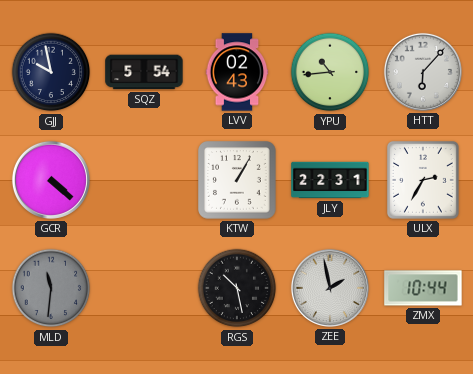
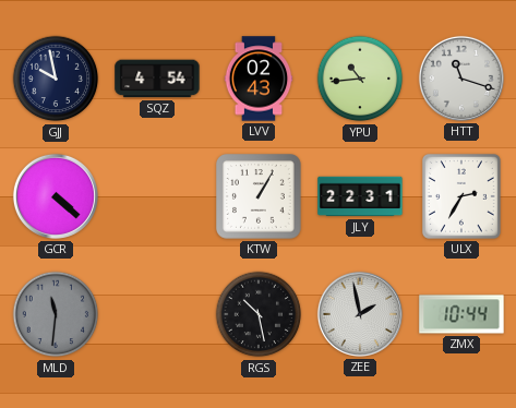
SQZ: 5:54 -> 4:54
HTT: 6:07 -> 11:18
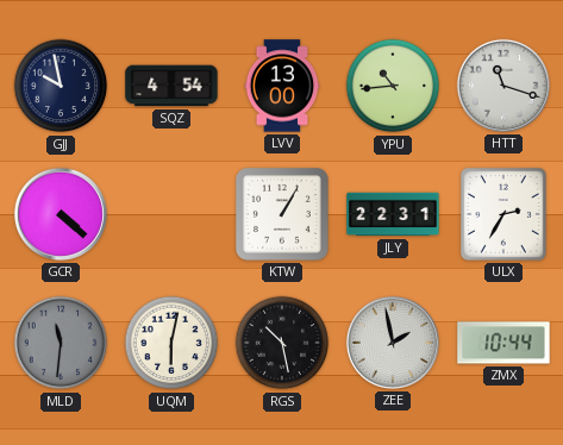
LVV: 02:43 -> 13:00
UQM: none -> 6:02
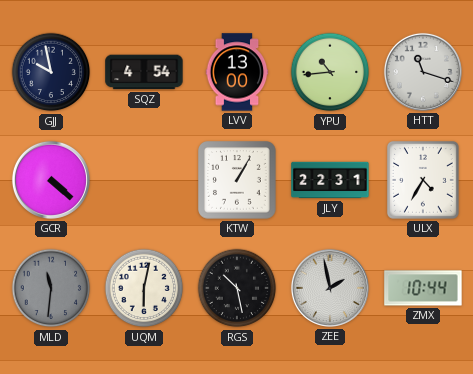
ULX: 2:35 -> 4:35
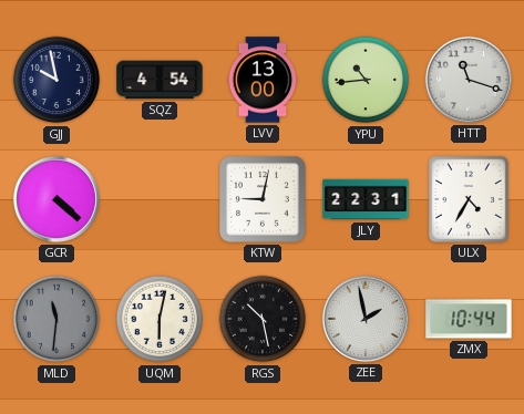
KTW: 1:05 -> 9:02
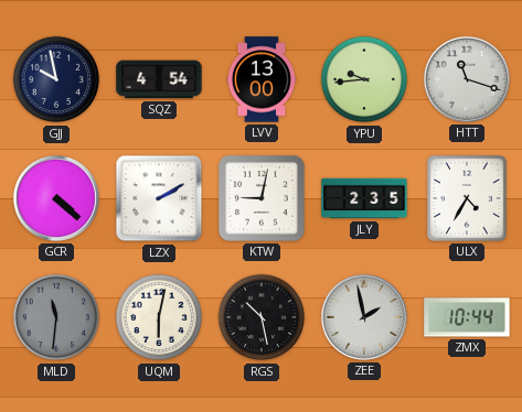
YPU: 10:44 -> 9:44
LZX: none -> 2:10
JLY: 22:31 -> 2:35
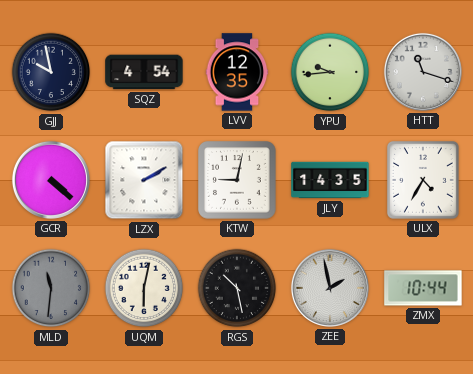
LVV: 13:00 -> 12:35
JLY: 2:35 -> 14:35
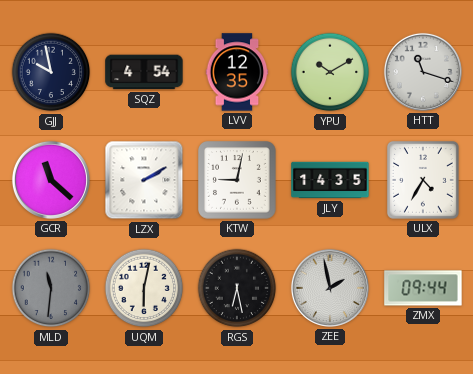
YPU: 9:44 -> 10:10
GCR: 4:22 -> 11:22
RGS: 10:28 -> 6:28
ZMX: 10:44 -> 09:44
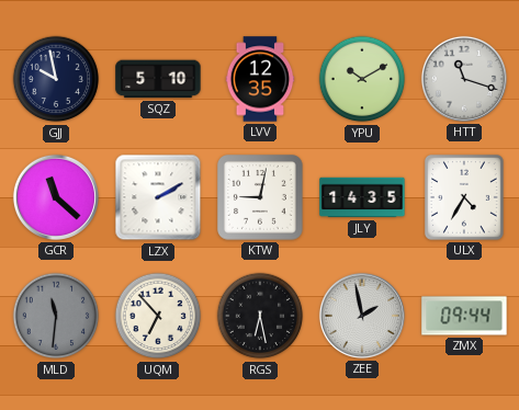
SQZ: 4:54 -> 5:10
UQM: 6:02 -> 6:53
